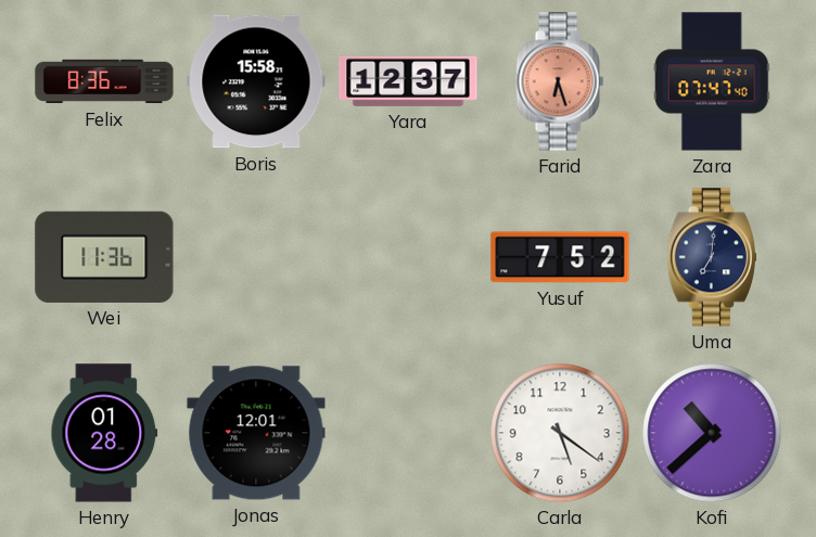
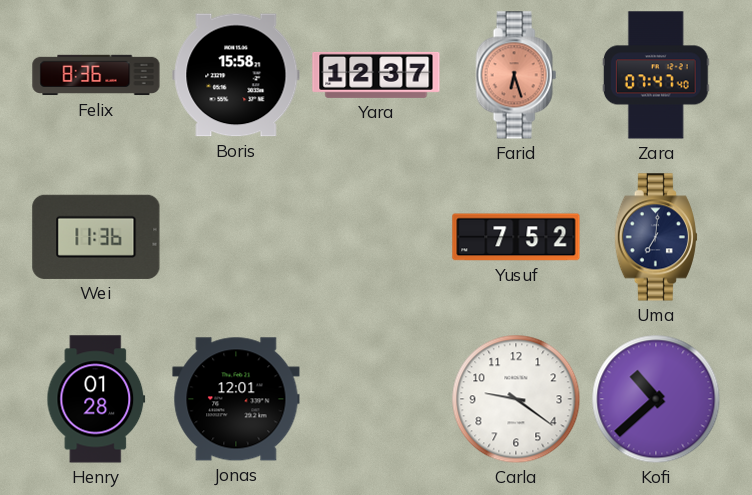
Carla: 5:21 -> 9:21
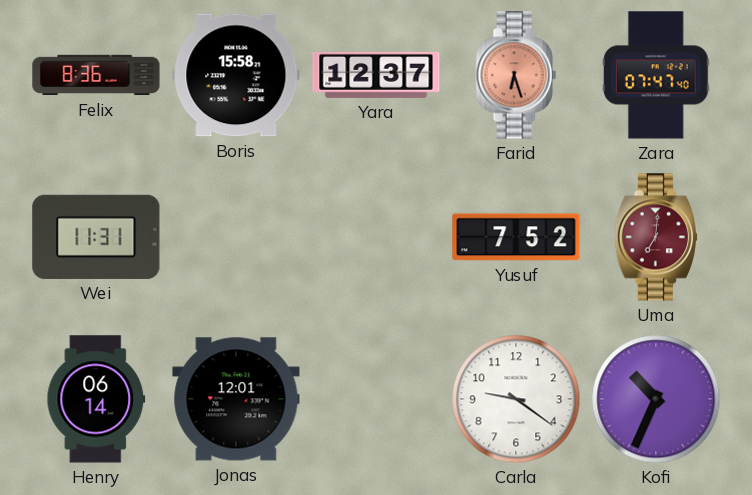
Wei: 11:36 -> 11:31
Uma dial: navy -> burgundy
Henry: 01:28 -> 06:14
Kofi: 10:38 -> 10:34
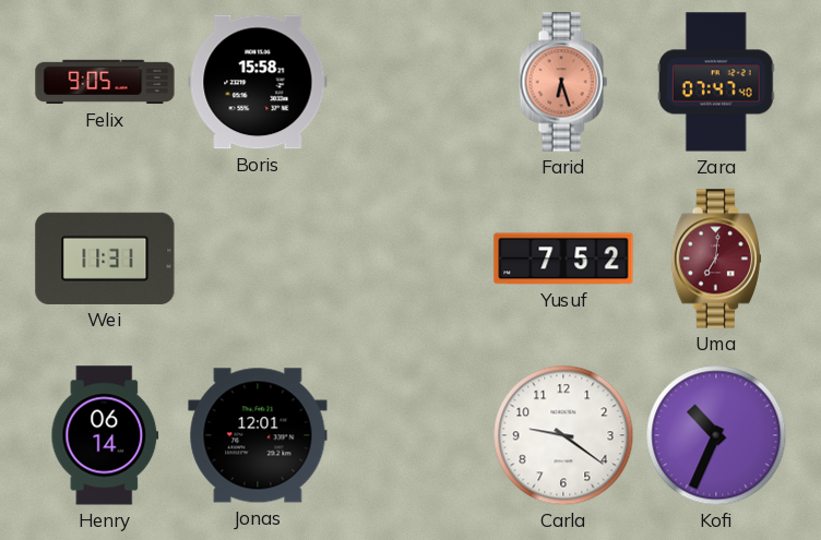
Felix: 8:36 -> 9:05
Yara: 12:37 -> none
